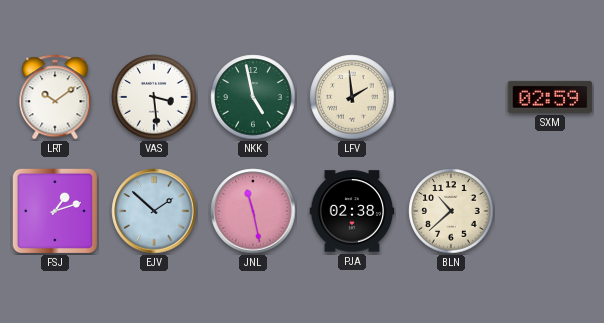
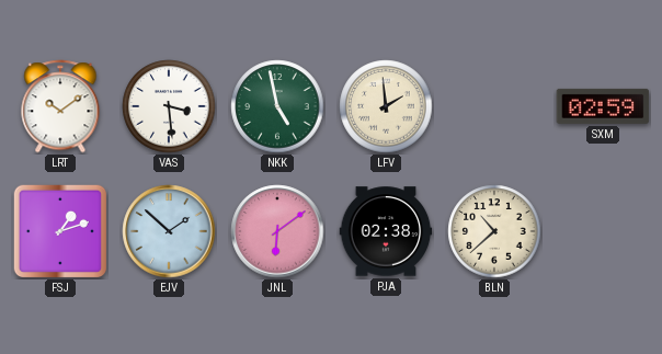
JNL: 11:28 -> 6:09
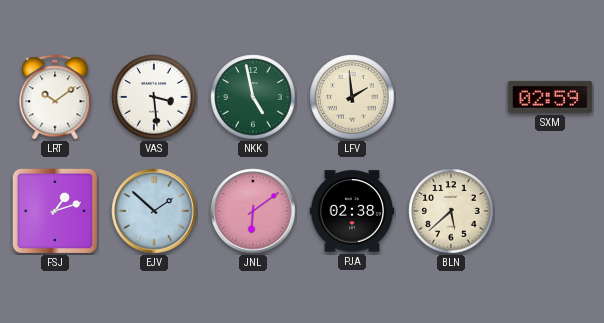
BLN: 10:38 -> 5:38
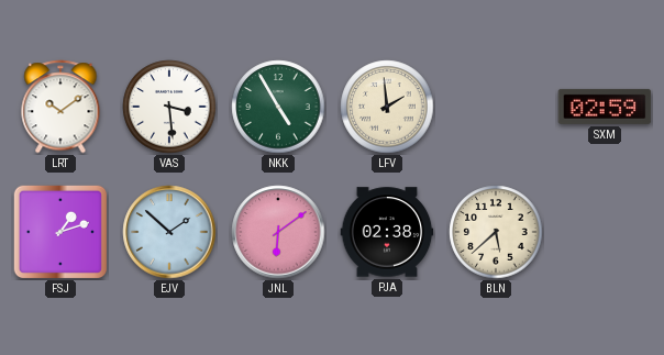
NKK: 4:58 -> 4:55
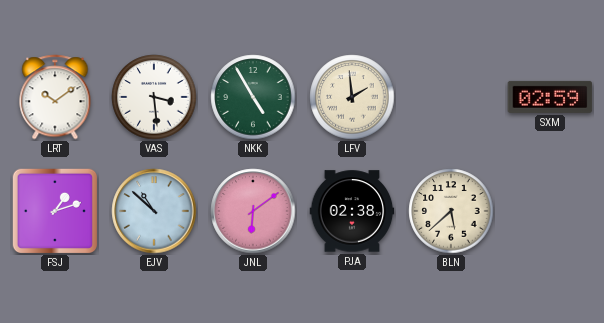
EJV: 1:52 -> 10:52
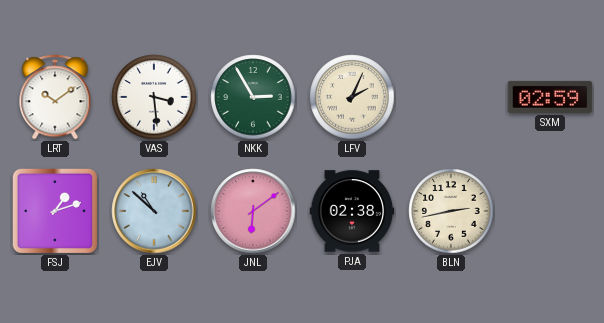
NKK: 4:55 -> 2:55
LFV: 1:59 -> 2:04
BLN: 5:38 -> 2:43
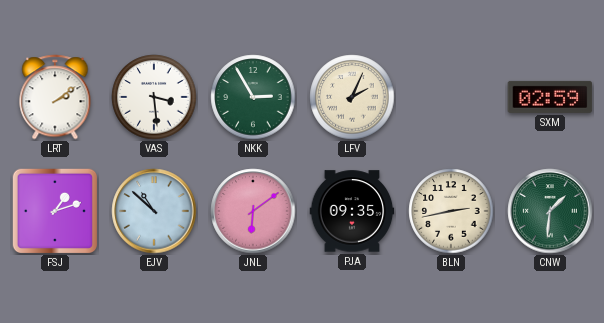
LRT: 10:09 -> 2:09
PJA: 02:38 -> 09:35
CNW: none -> 1:31
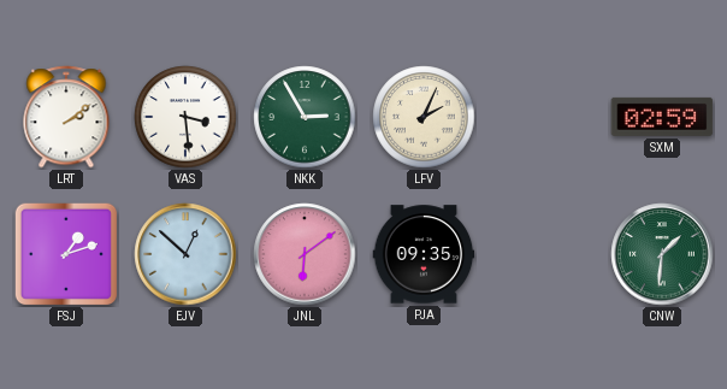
EJV: 10:52 -> 12:52
BLN: 2:43 -> none
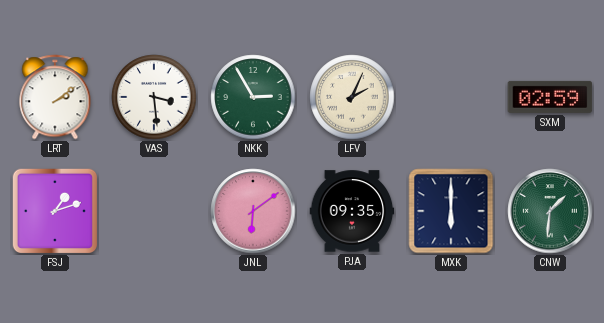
EJV: 12:52 -> none
MXK: none -> 6:00
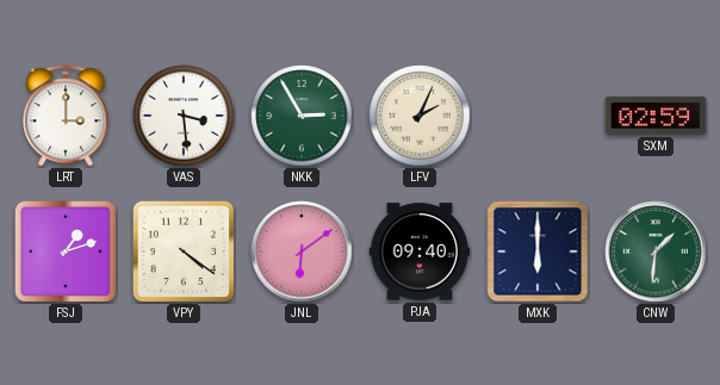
LRT: 2:09 -> 3:00
VPY: none -> 4:21
PJA: 09:35 -> 09:40
